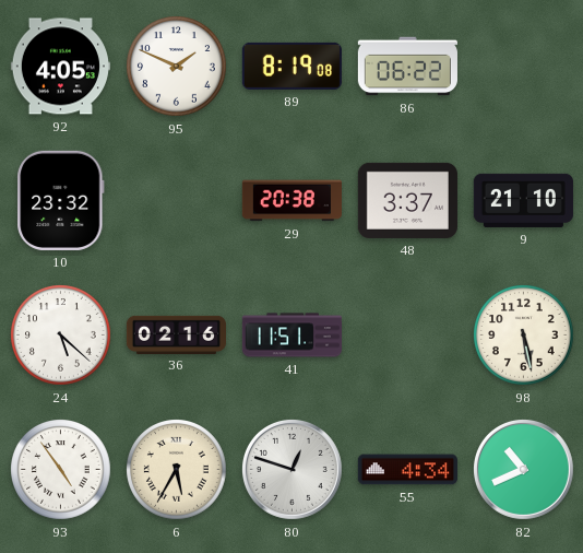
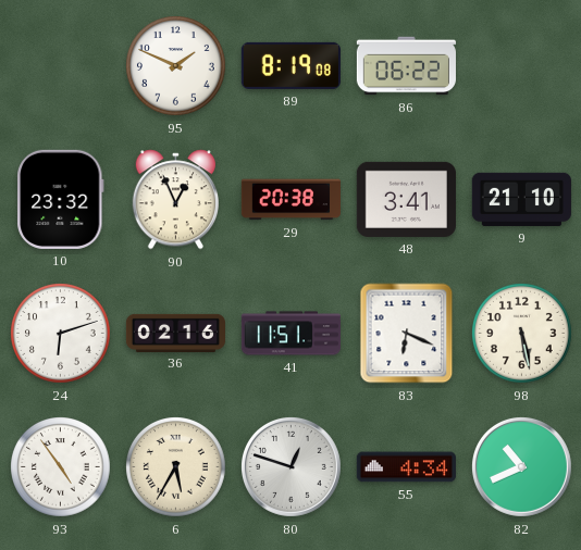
92: 4:05 -> none
90: none -> 12:56
48: 3:37 -> 3:41
24: 5:22 -> 6:12
83: none -> 6:19
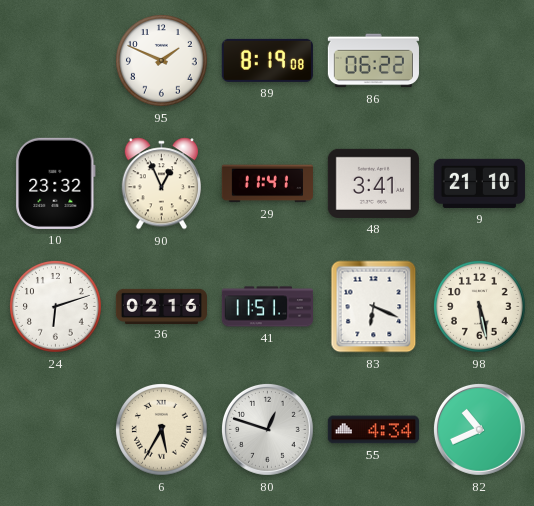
29: 20:38 -> 11:41
93: 4:54 -> none
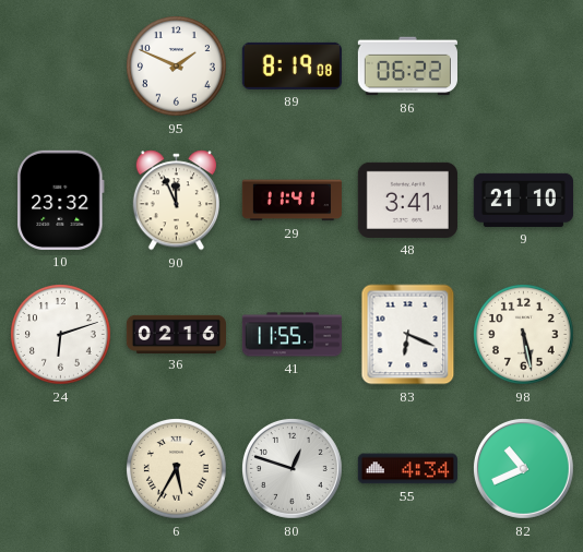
90: 12:56 -> 11:56
41: 11:51 -> 11:55
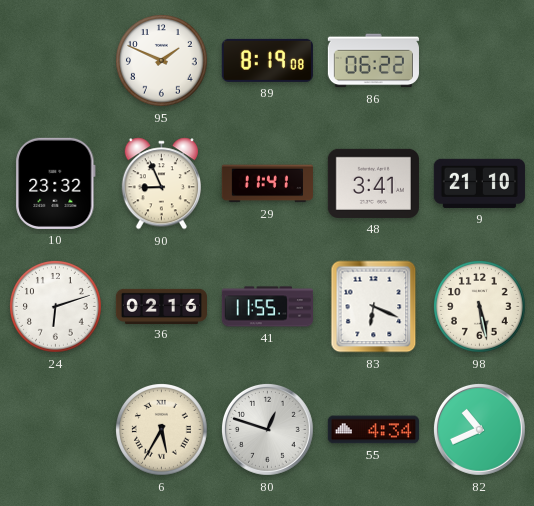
90: 11:56 -> 8:56
